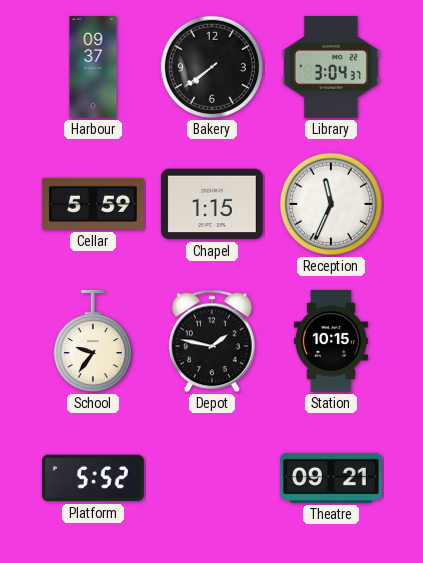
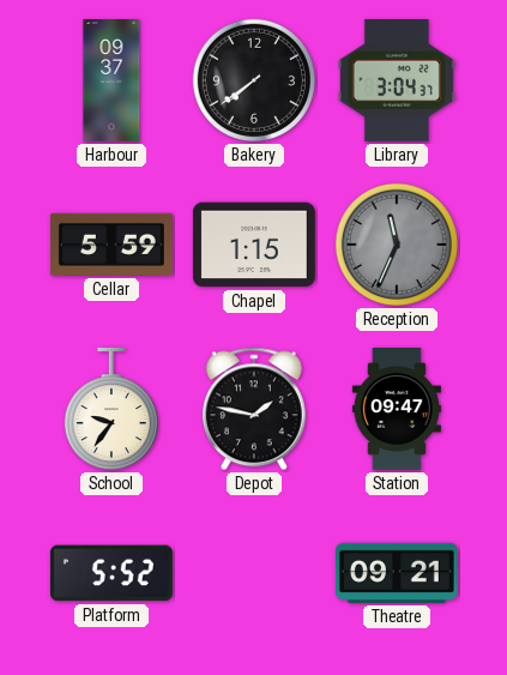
Reception dial: white -> grey
Station: 10:15 -> 09:47
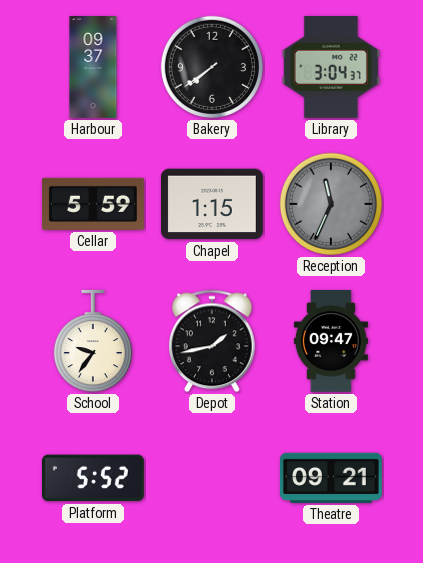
Depot: 1:47 -> 1:43
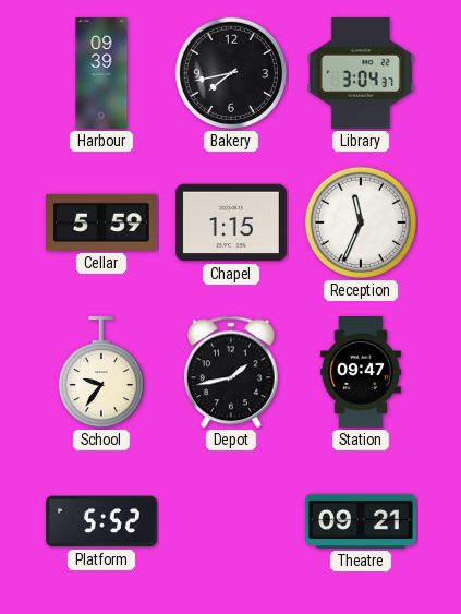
Harbour: 09:37 -> 09:39
Bakery: 7:39 -> 7:43
Reception dial: grey -> white
